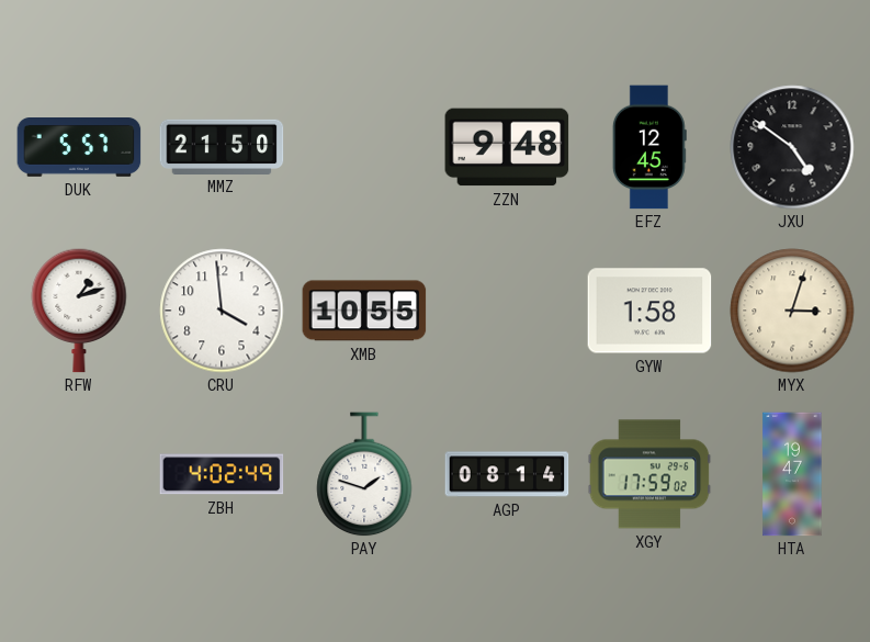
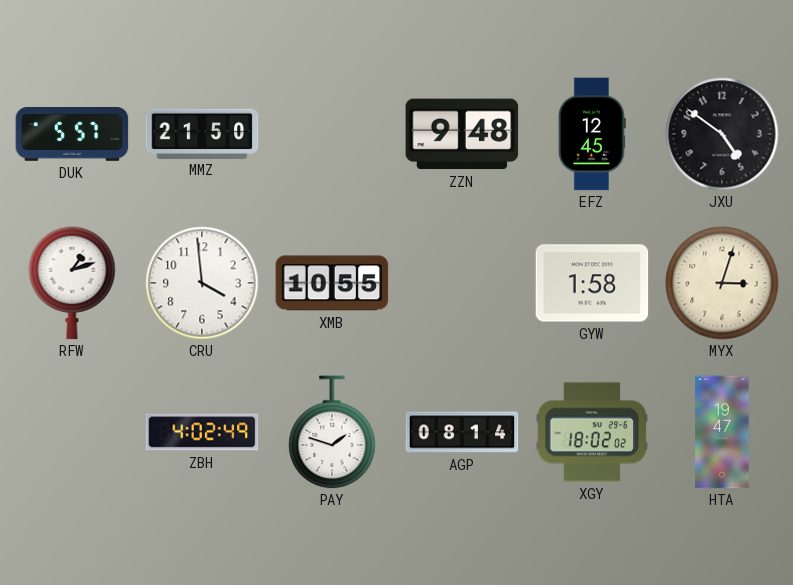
XGY: 17:59 -> 18:02
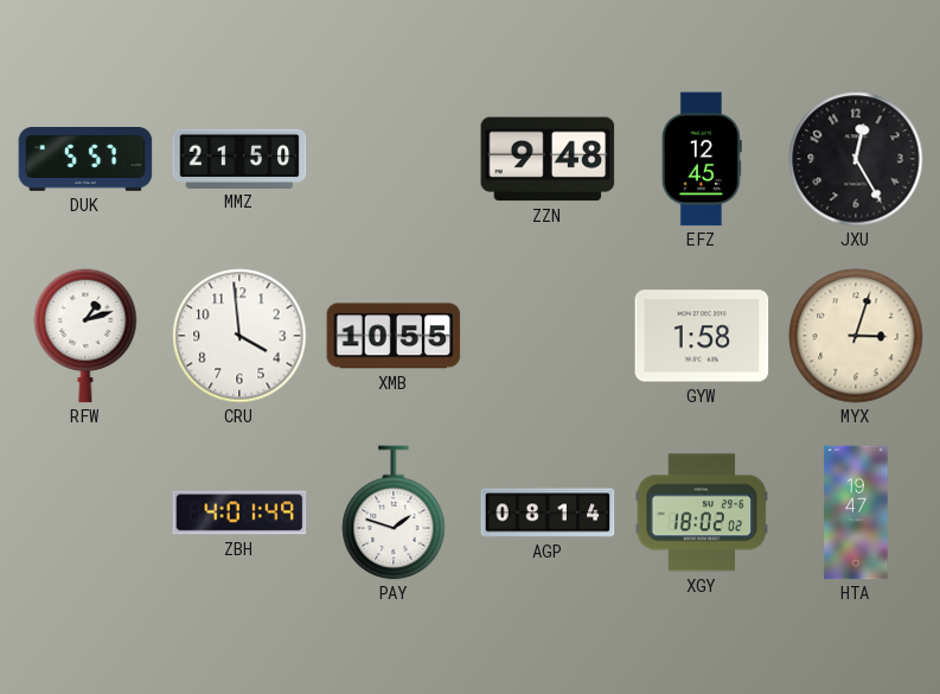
JXU: 4:51 -> 12:25
ZBH: 4:02 -> 4:01
